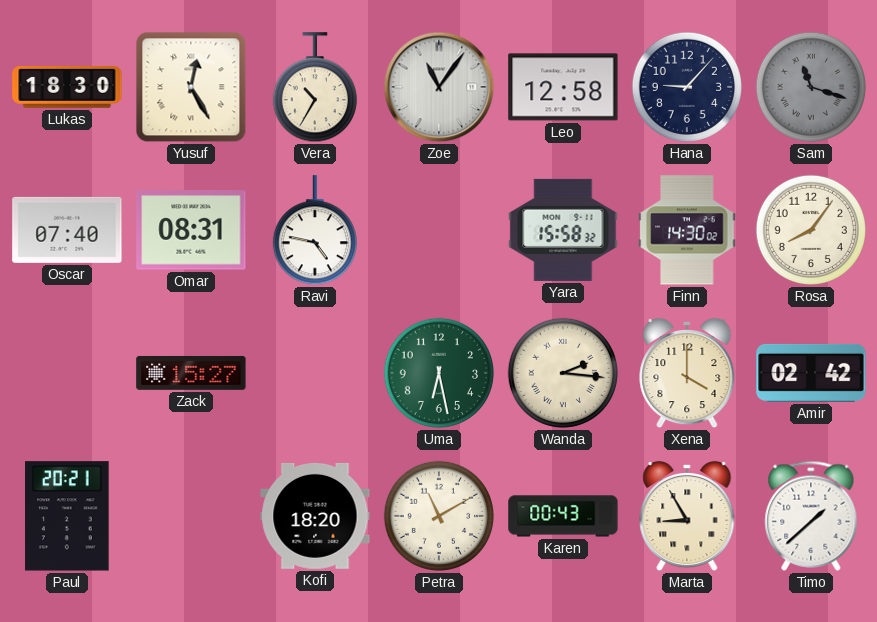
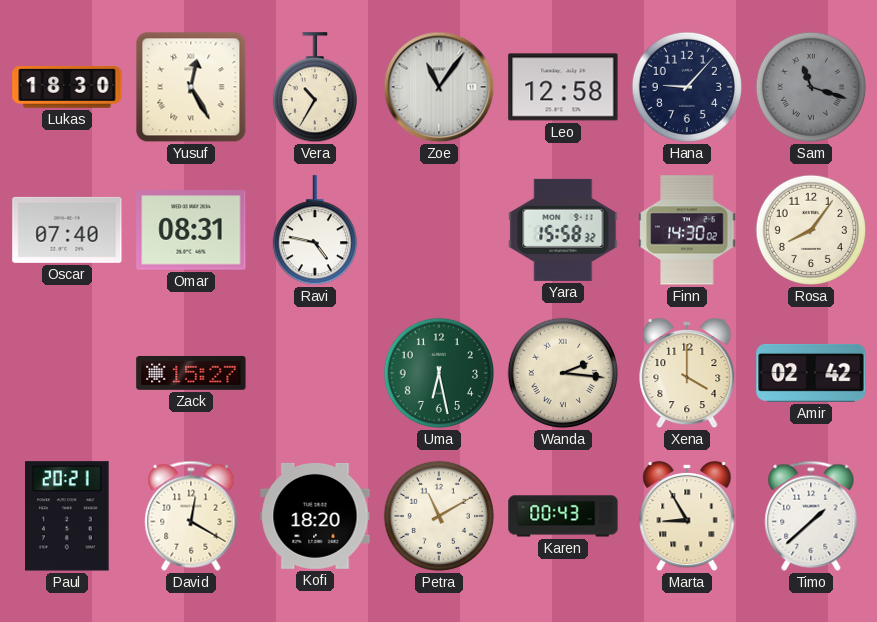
David: none -> 12:20
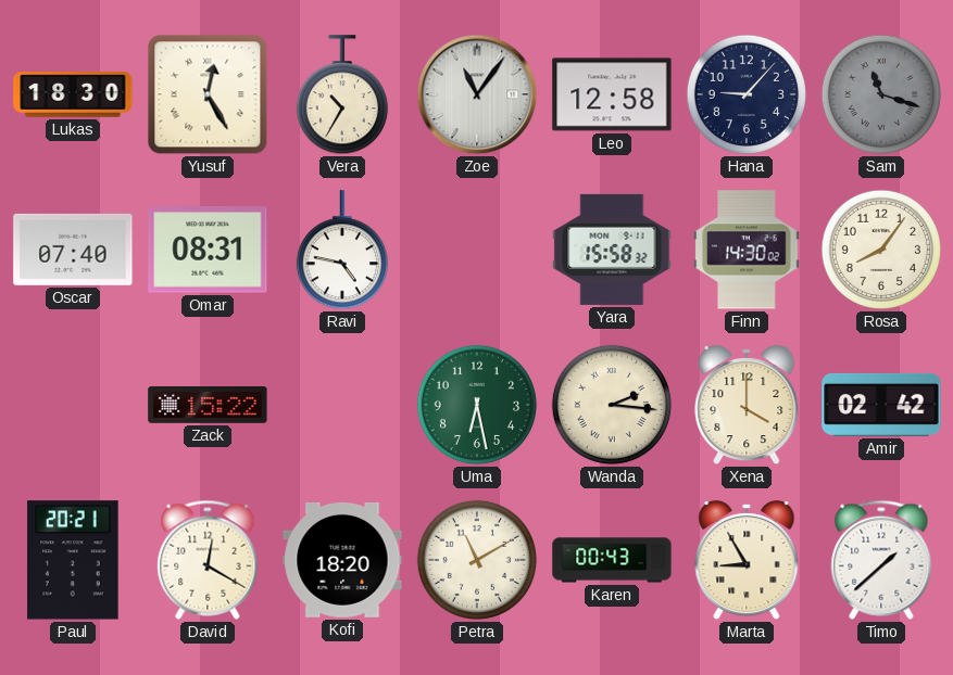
Zack: 15:27 -> 15:22
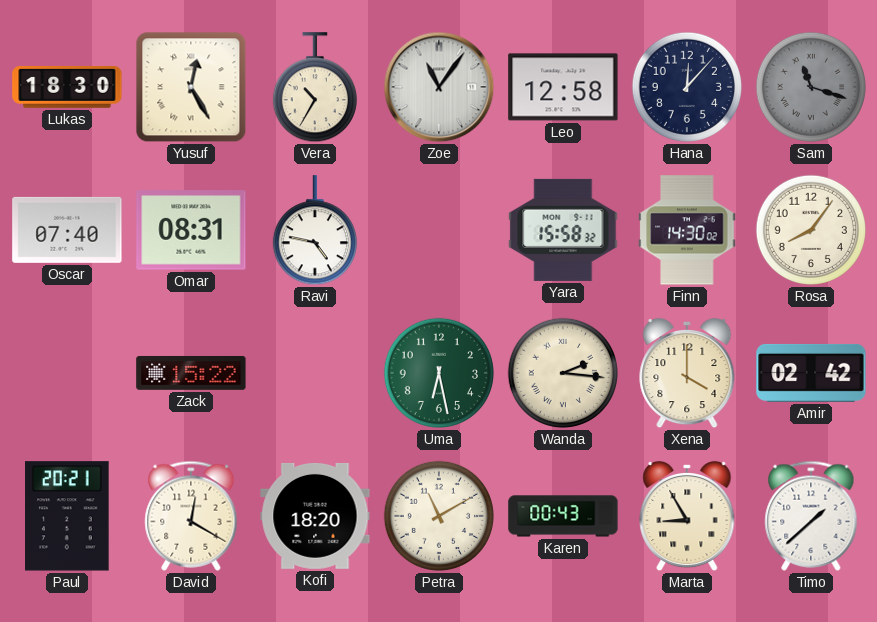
Hana: 9:07 -> 12:07
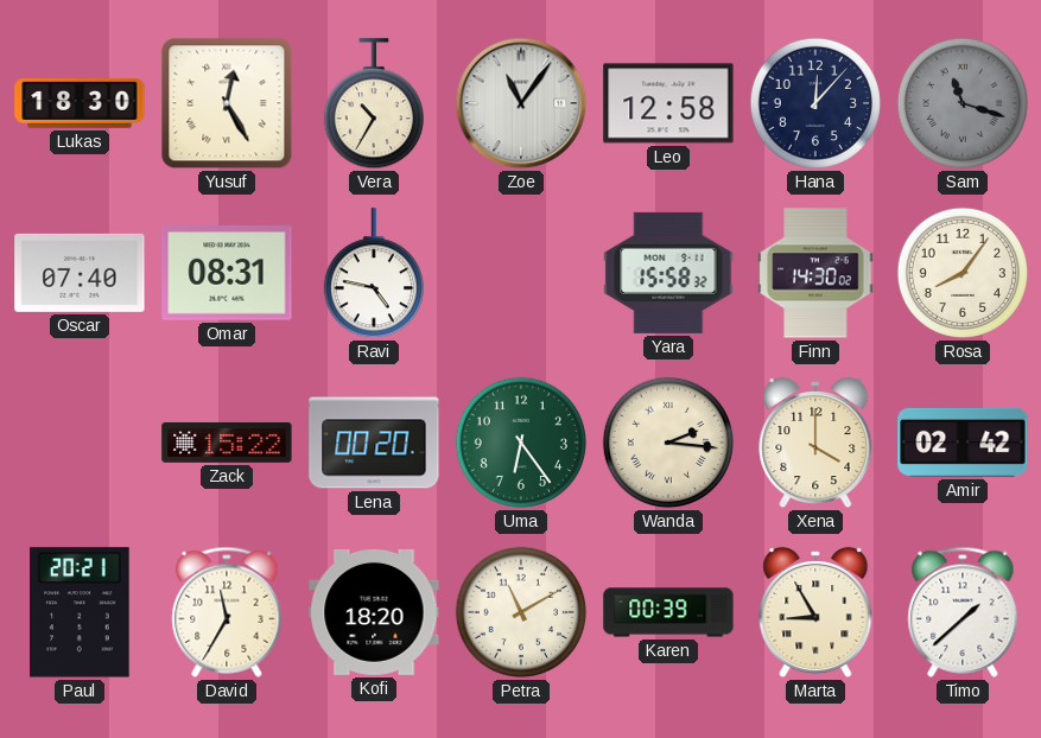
Lena: none -> 00:20
Uma: 6:28 -> 6:24
David: 12:20 -> 11:35
Karen: 00:43 -> 00:39
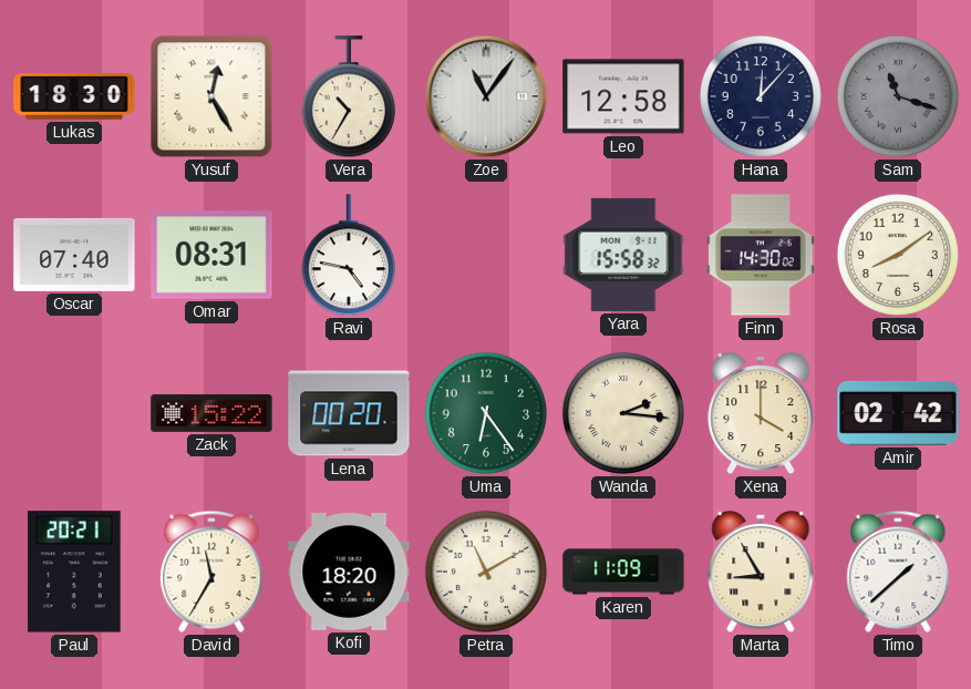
Rosa: 8:06 -> 8:09
Karen: 00:39 -> 11:09
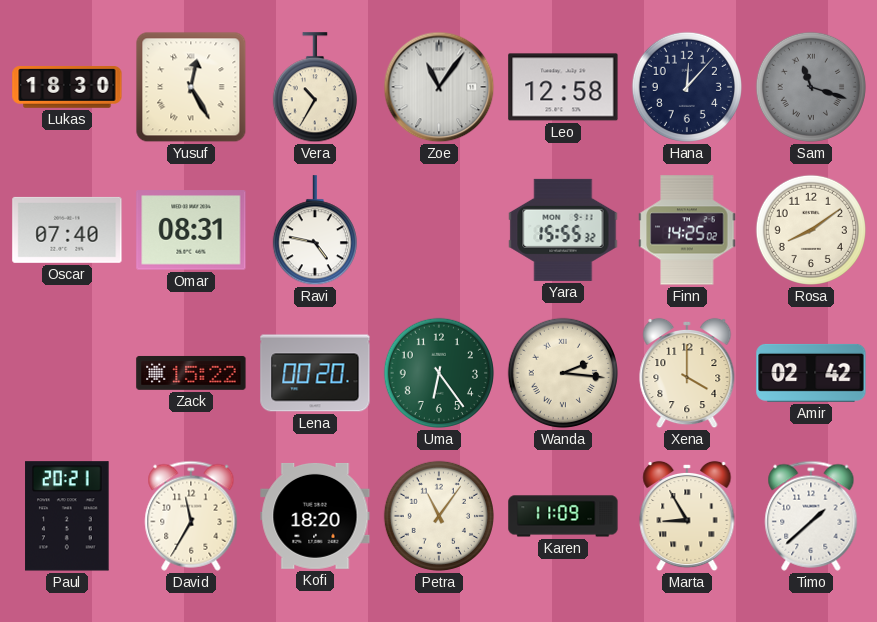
Yara: 15:58 -> 15:55
Finn: 14:30 -> 14:25
Petra: 11:10 -> 11:06
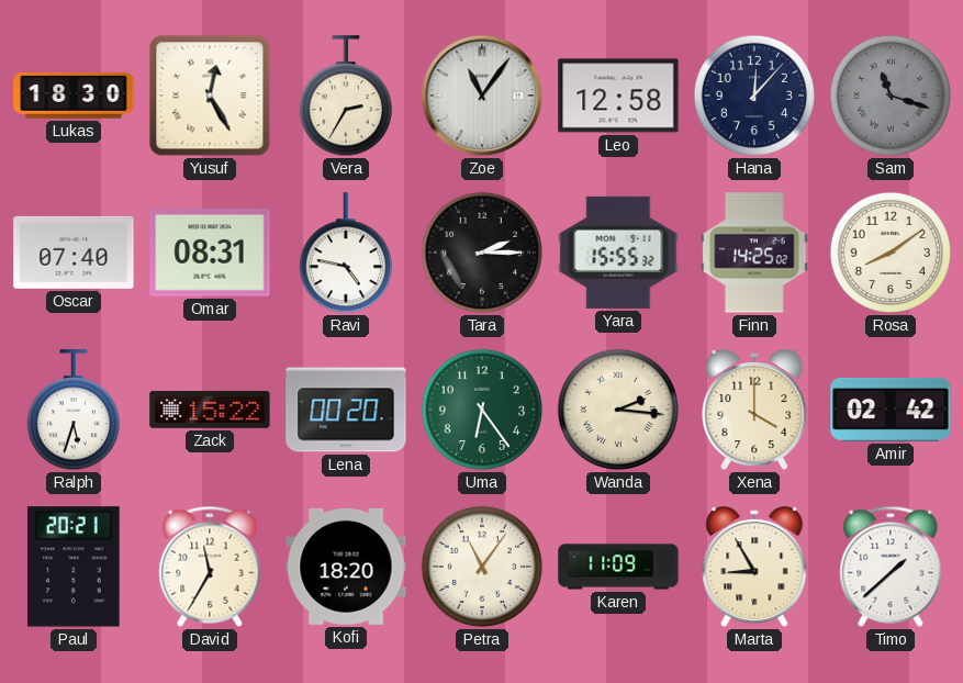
Vera: 10:35 -> 2:35
Tara: none -> 2:15
Ralph: none -> 5:33
